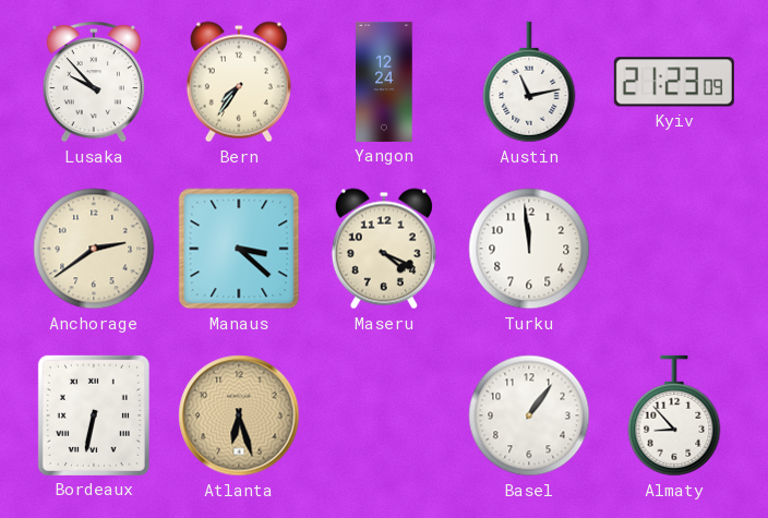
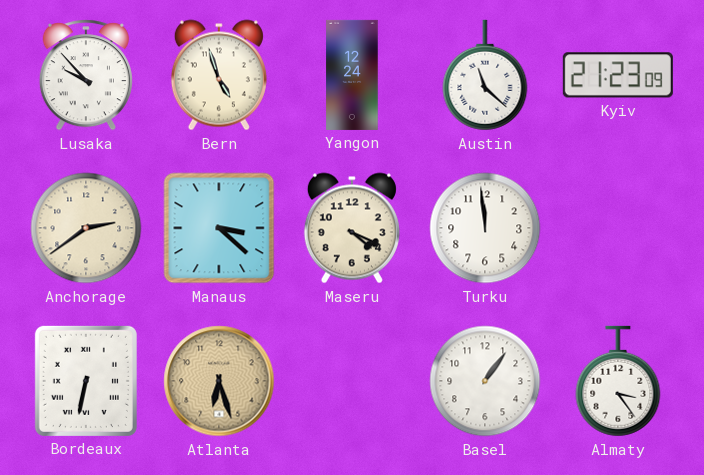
Bern: 7:36 -> 4:57
Austin: 11:13 -> 11:22
Almaty: 8:53 -> 3:24
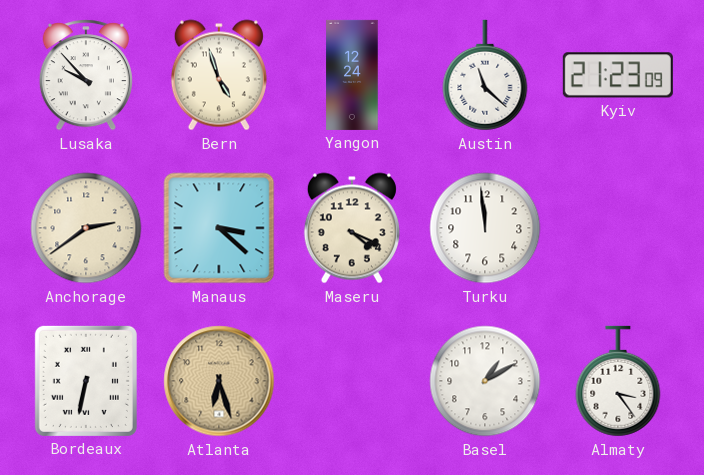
Basel: 1:06 -> 1:10
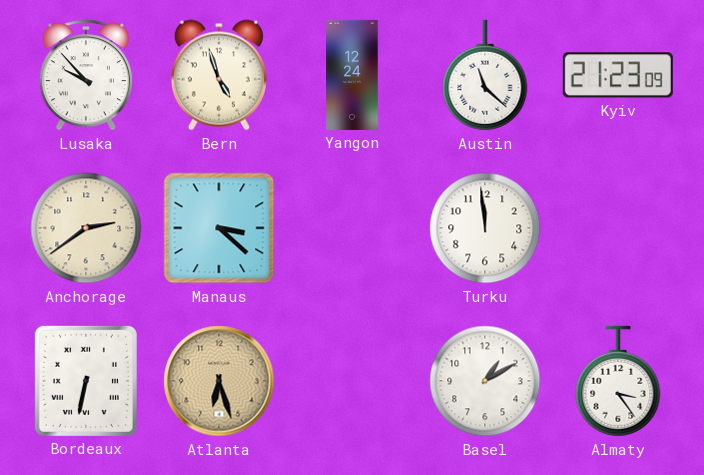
Maseru: 4:19 -> none
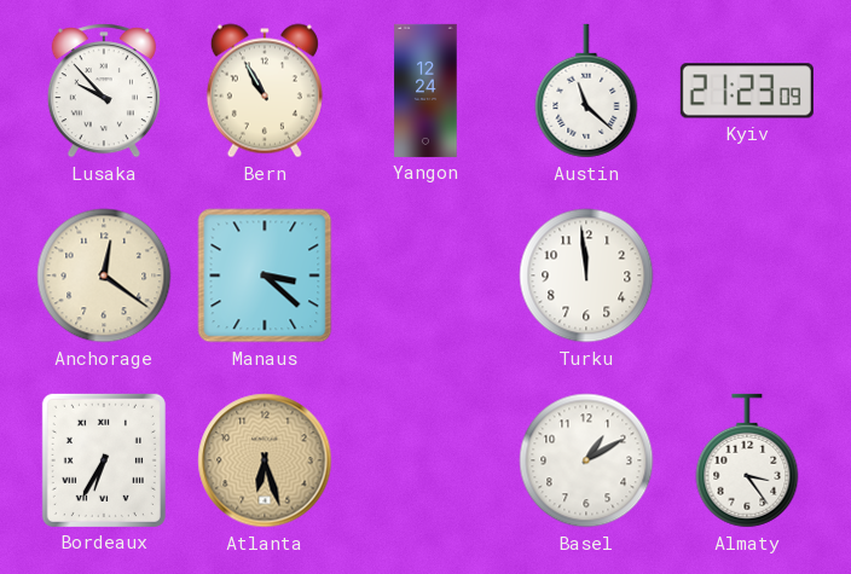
Bern: 4:57 -> 10:55
Anchorage: 2:39 -> 12:21
Bordeaux: 6:32 -> 6:35
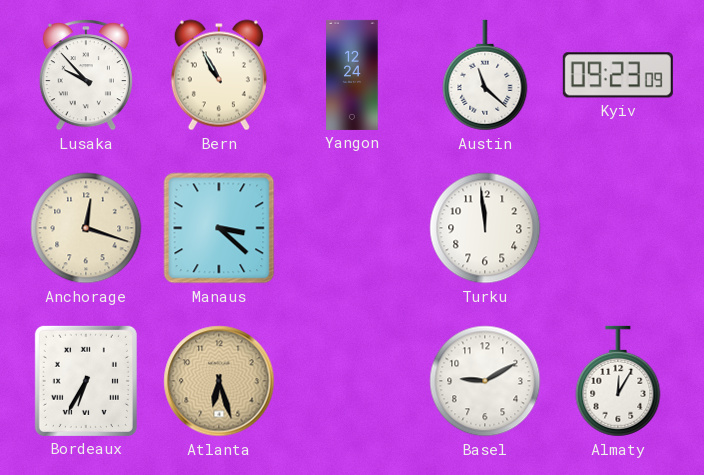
Kyiv: 21:23 -> 09:23
Anchorage: 12:21 -> 12:18
Basel: 1:10 -> 9:10
Almaty: 3:24 -> 12:05
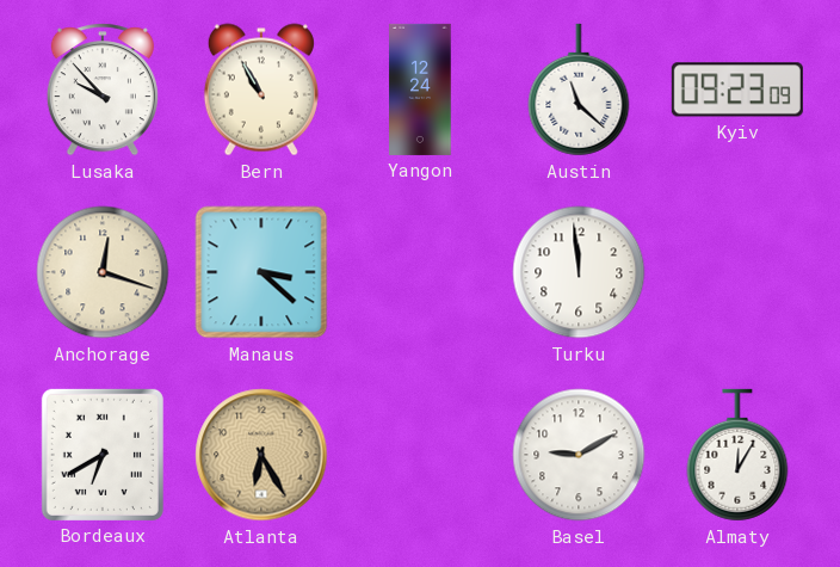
Bordeaux: 6:35 -> 6:40
Atlanta: 6:27 -> 6:25
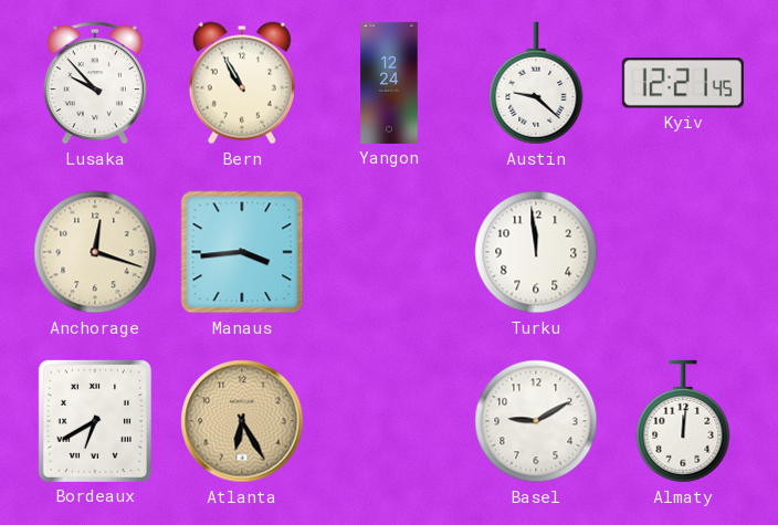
Austin: 11:22 -> 9:22
Kyiv: 09:23 -> 12:21
Manaus: 3:22 -> 3:44
Almaty: 12:05 -> 12:01
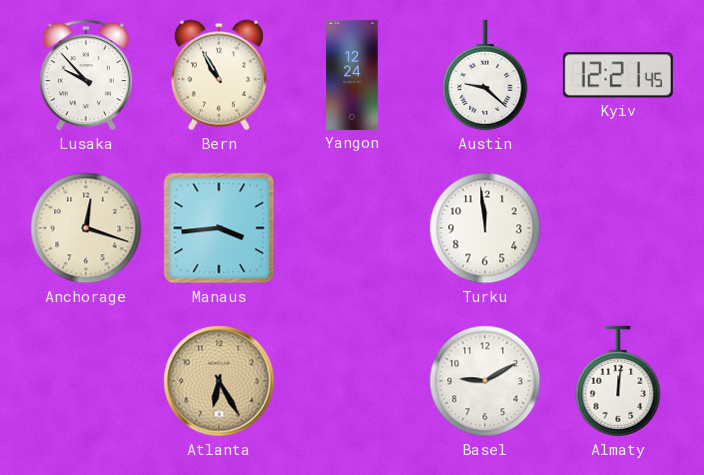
Bordeaux: 6:40 -> none
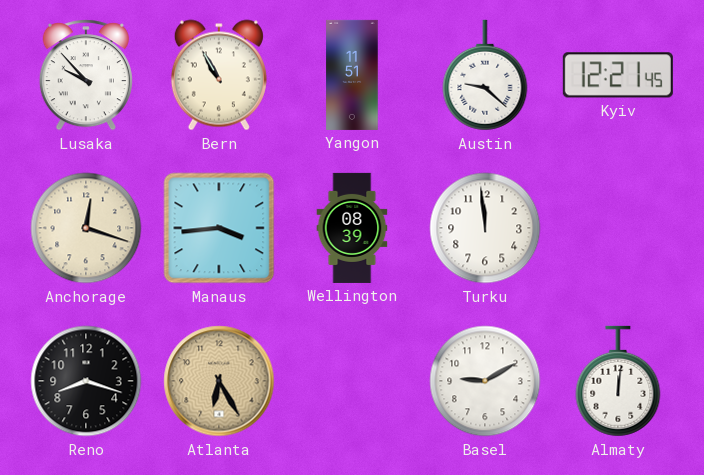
Yangon: 12:24 -> 11:51
Wellington: none -> 08:39
Reno: none -> 8:18
